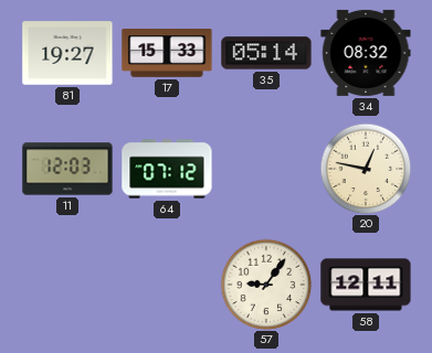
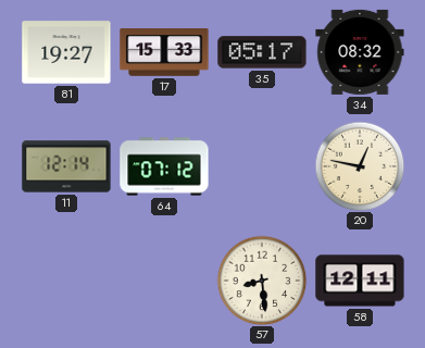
35: 05:14 -> 05:17
11: 12:03 -> 12:14
57: 9:06 -> 8:29
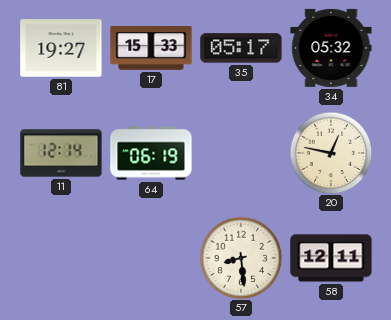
34: 08:32 -> 05:32
64: 07:12 -> 06:19
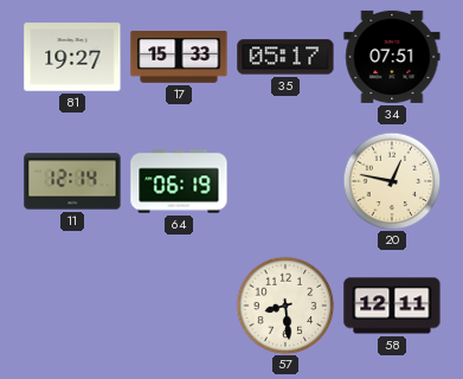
34: 05:32 -> 07:51
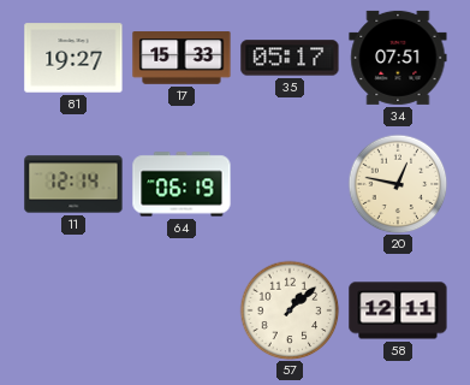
57: 8:29 -> 1:08
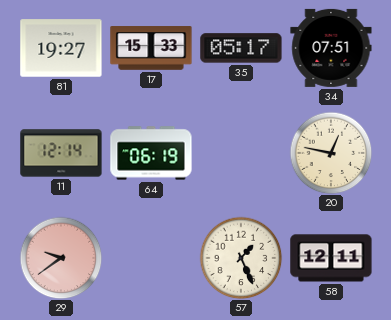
29: none -> 9:39
57: 1:08 -> 1:26
